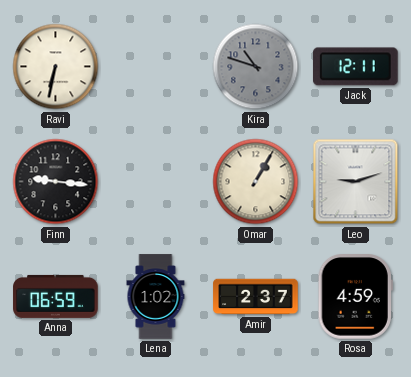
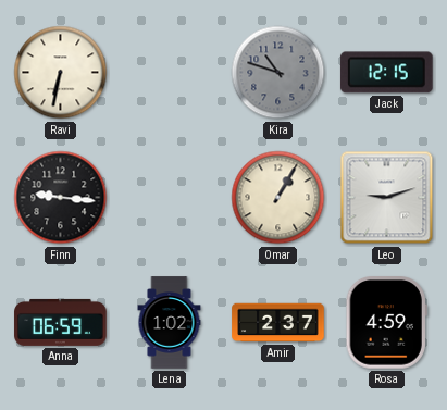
Jack: 12:11 -> 12:15
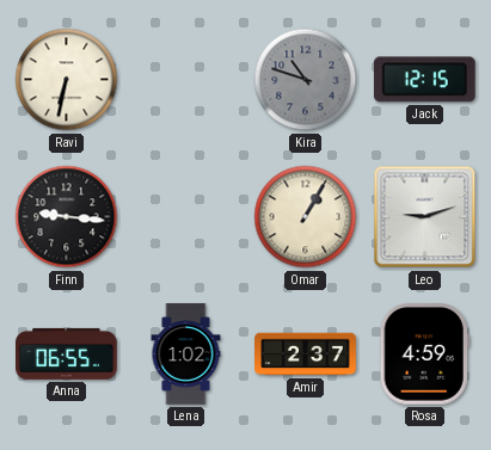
Anna: 06:59 -> 06:55
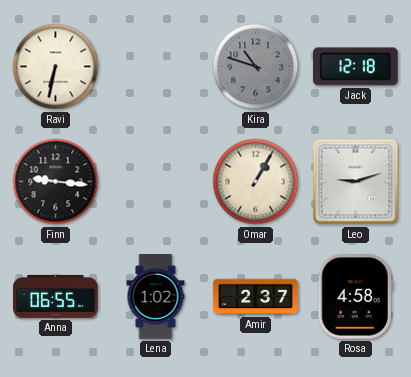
Jack: 12:15 -> 12:18
Rosa: 4:59 -> 4:58
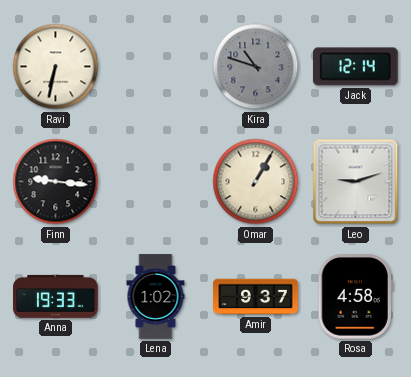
Jack: 12:18 -> 12:14
Anna: 06:55 -> 19:33
Amir: 2:37 -> 9:37
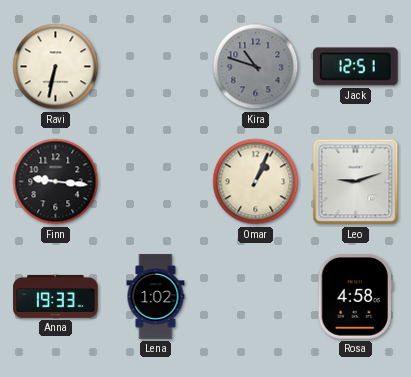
Jack: 12:14 -> 12:51
Omar: 1:05 -> 1:04
Amir: 9:37 -> none
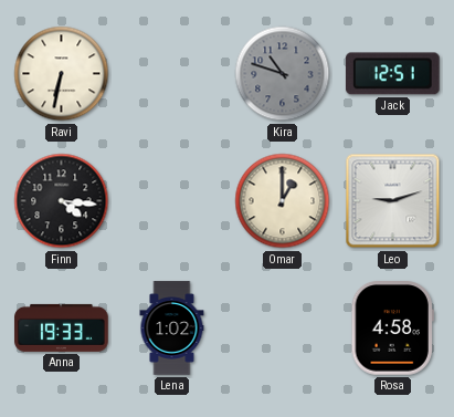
Finn: 9:16 -> 4:16
Omar: 1:04 -> 1:00
